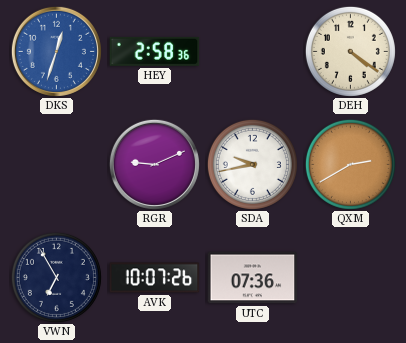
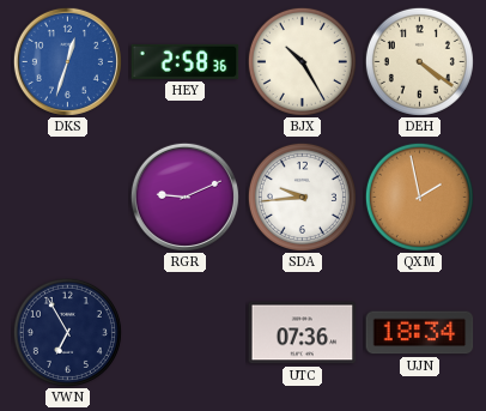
BJX: none -> 10:25
SDA: 9:43 -> 9:44
QXM: 2:40 -> 1:58
AVK: 10:07 -> none
UJN: none -> 18:34
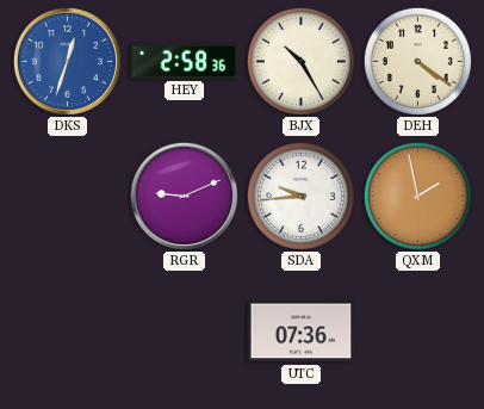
VWN: 6:55 -> none
UJN: 18:34 -> none
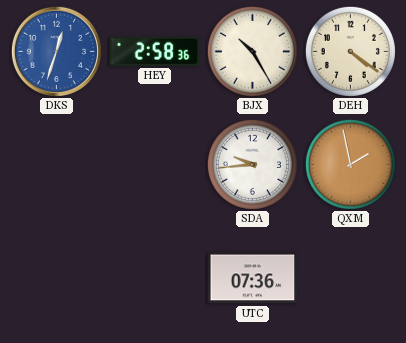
RGR: 9:11 -> none
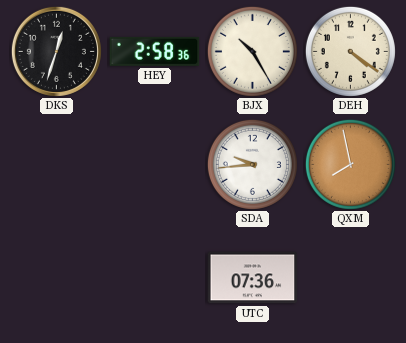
DKS dial: blue -> black
QXM: 1:58 -> 7:58
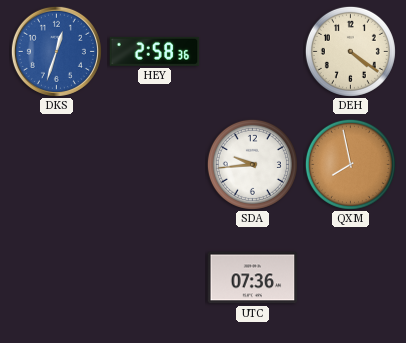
DKS dial: black -> blue
BJX: 10:25 -> none
